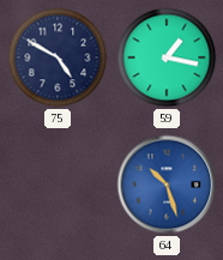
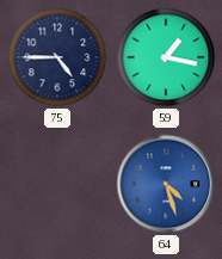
75: 4:50 -> 4:45
64: 10:27 -> 4:27
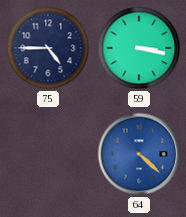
59: 1:17 -> 3:17
64: 4:27 -> 4:22
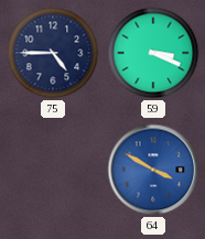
59: 3:17 -> 3:19
64: 4:22 -> 3:50
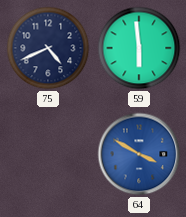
75: 4:45 -> 4:41
59: 3:19 -> 5:59
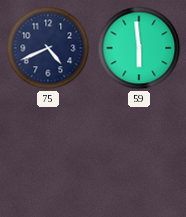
64: 3:50 -> none
